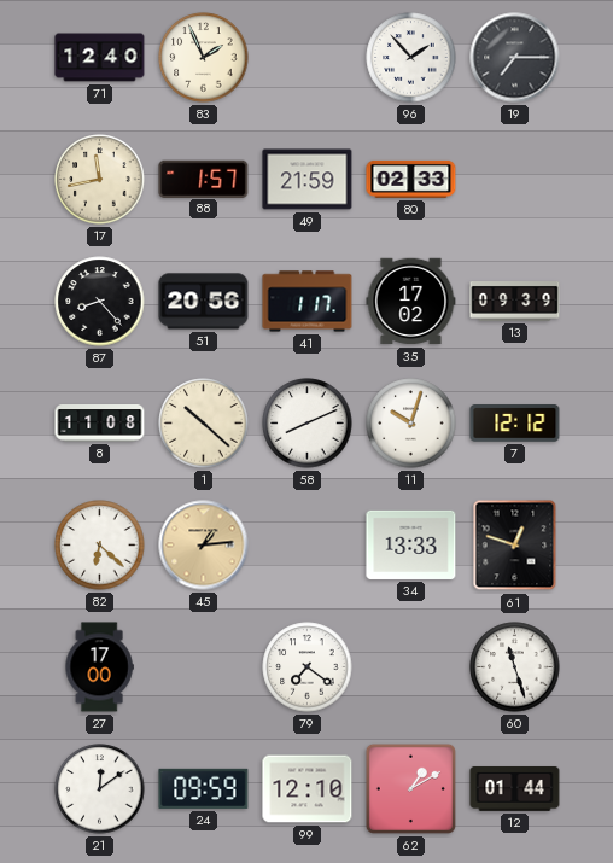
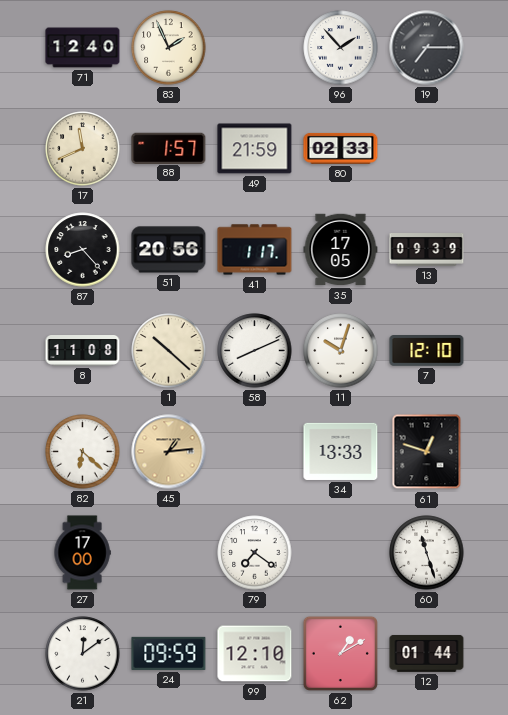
17: 11:43 -> 11:41
35: 17:02 -> 17:05
7: 12:12 -> 12:10
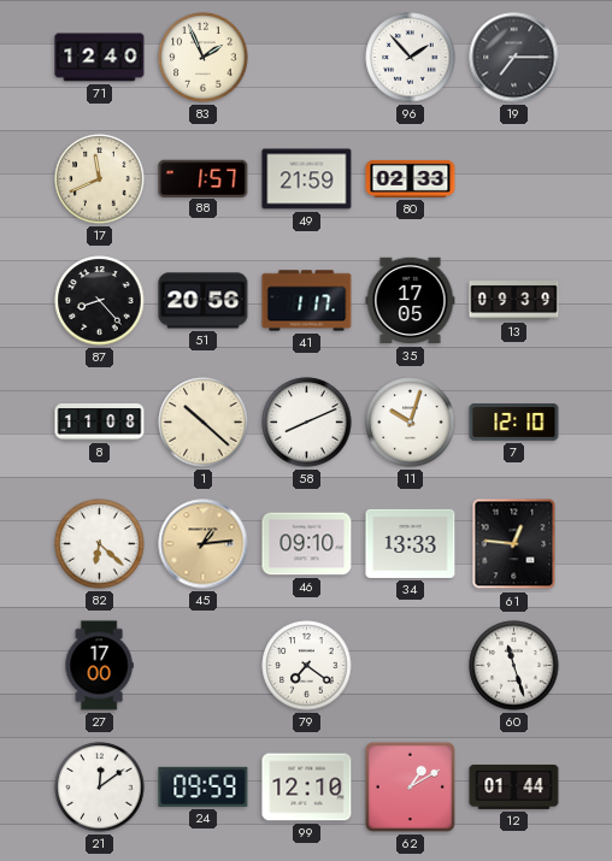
46: none -> 09:10
61: 12:48 -> 12:46
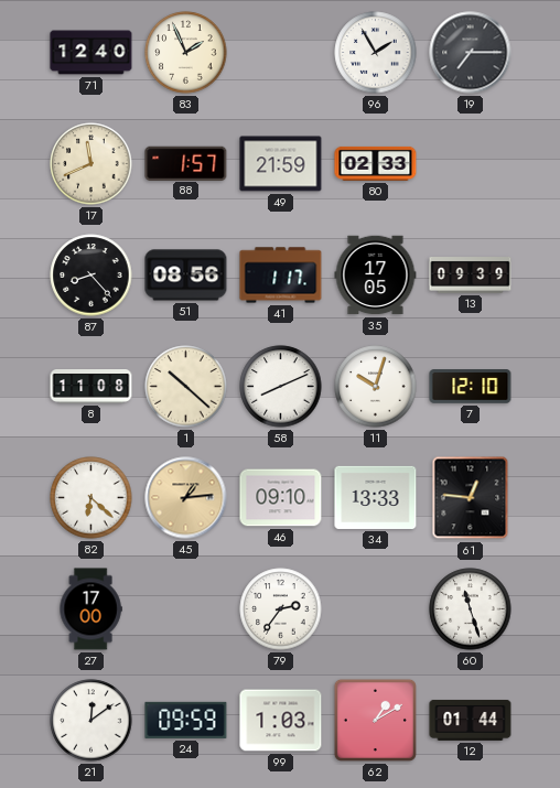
96: 1:53 -> 1:55
51: 20:56 -> 08:56
79: 7:21 -> 2:36
99: 12:10 -> 1:03
